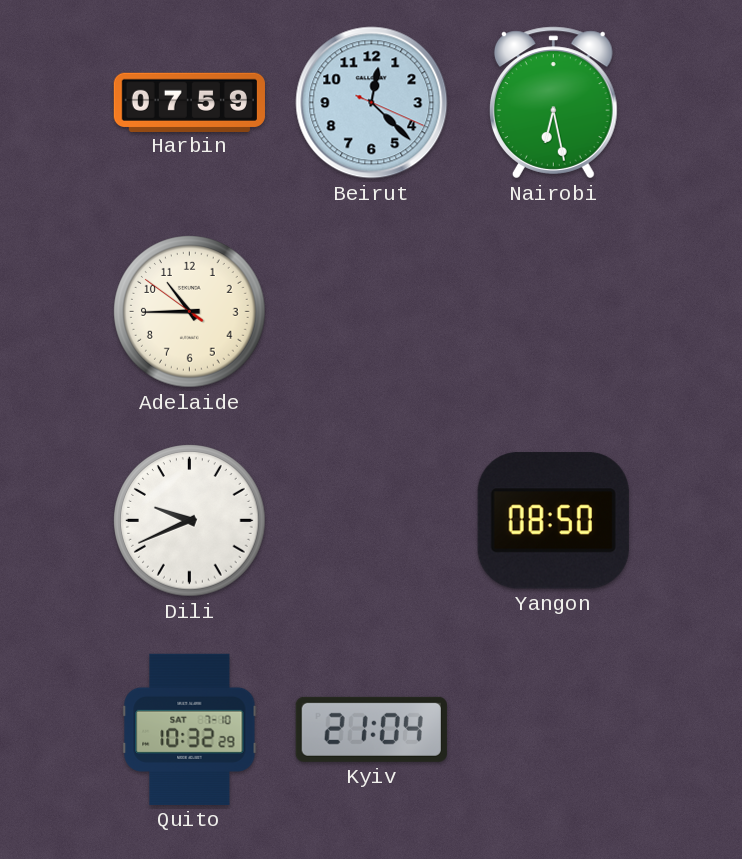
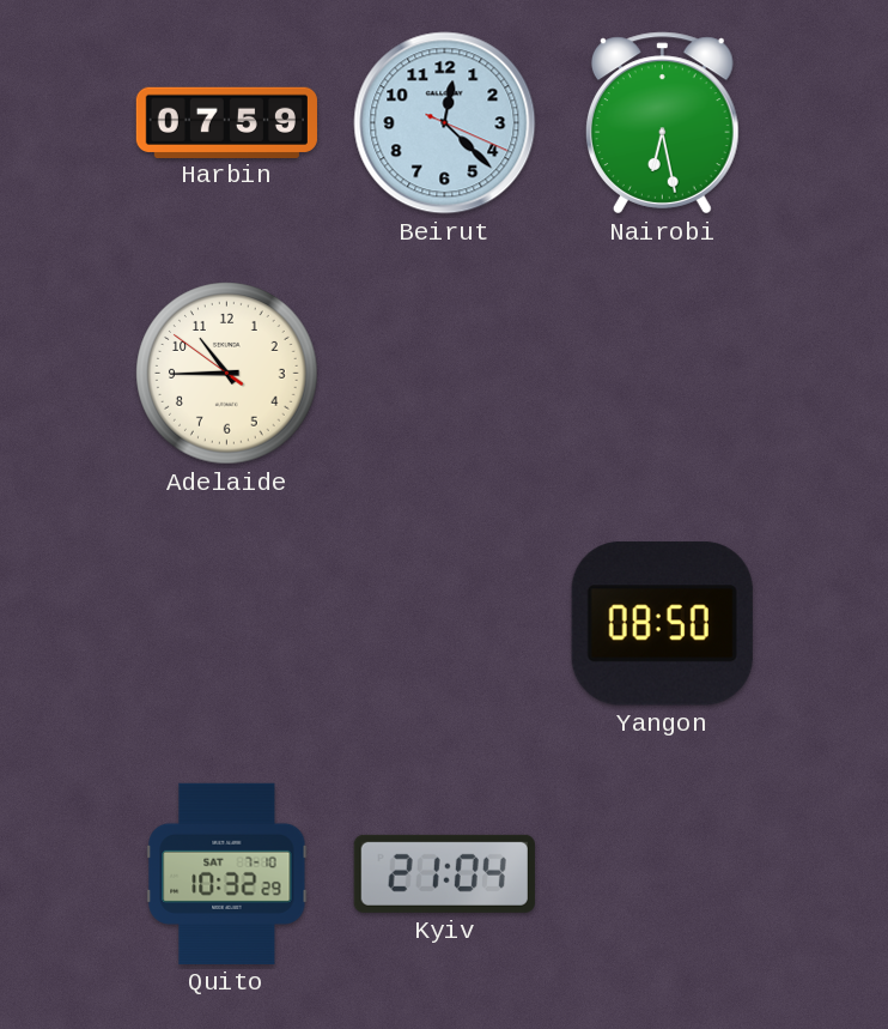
Dili: 9:41 -> none
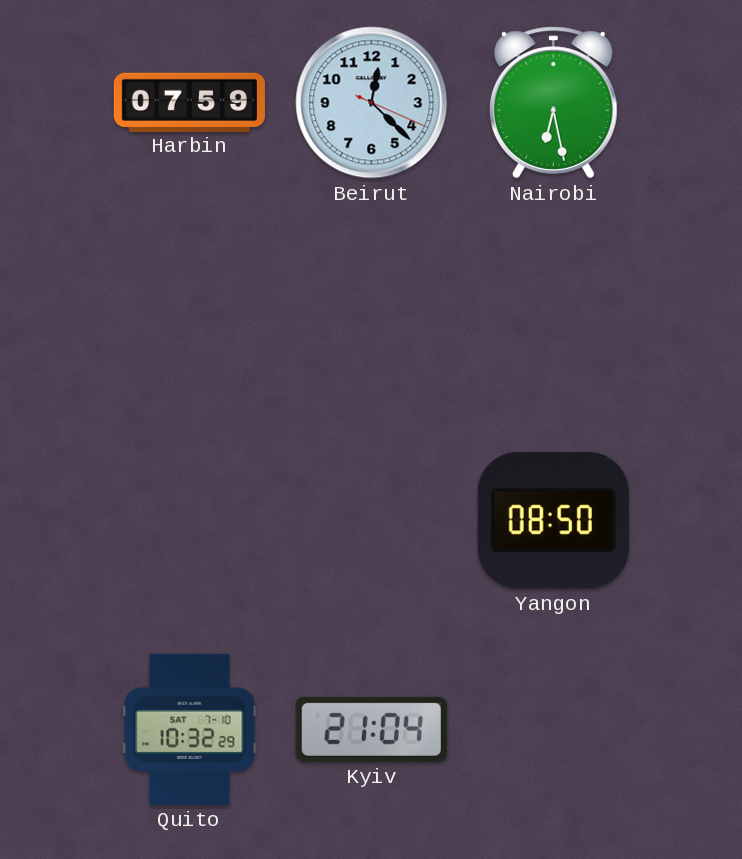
Adelaide: 10:44 -> none
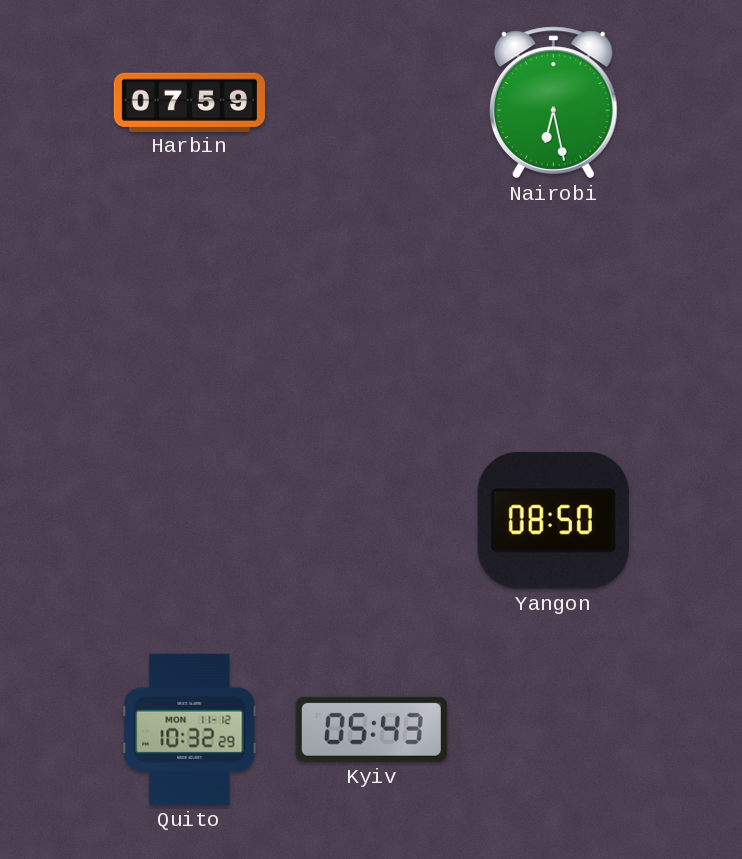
Beirut: 12:22 -> none
Quito date: SAT 7-10 -> MON 11-12
Kyiv: 21:04 -> 05:43
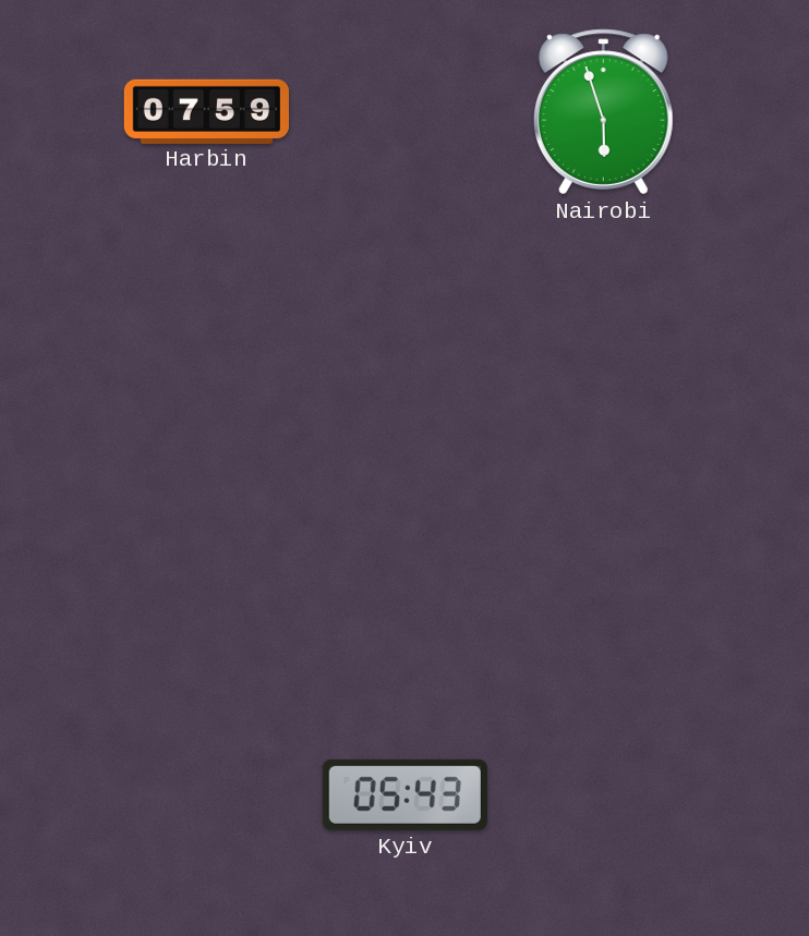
Nairobi: 6:28 -> 5:57
Yangon: 08:50 -> none
Quito: 10:32 -> none
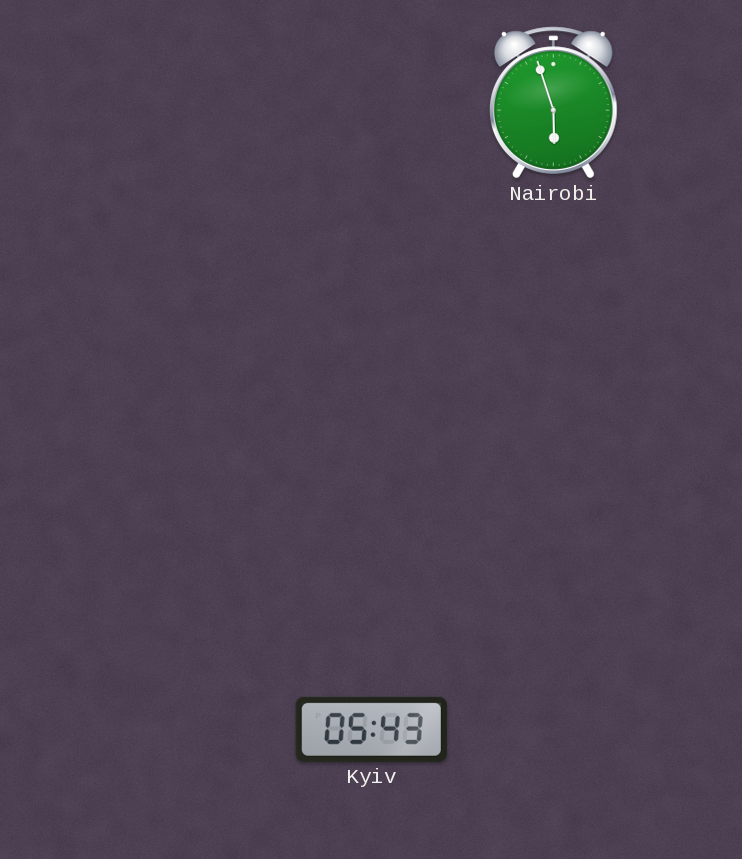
Harbin: 07:59 -> none
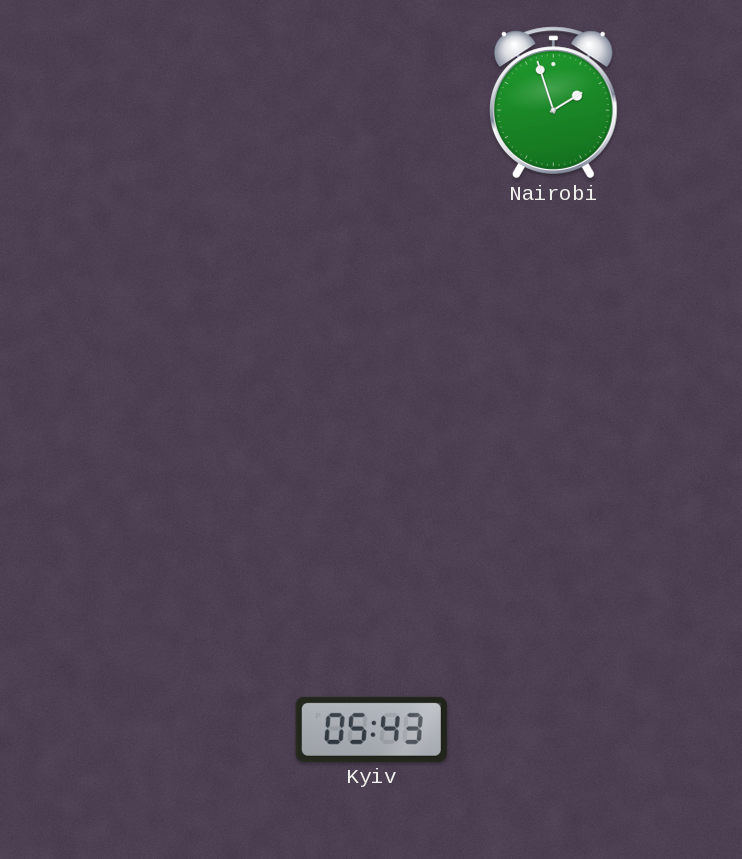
Nairobi: 5:57 -> 1:57
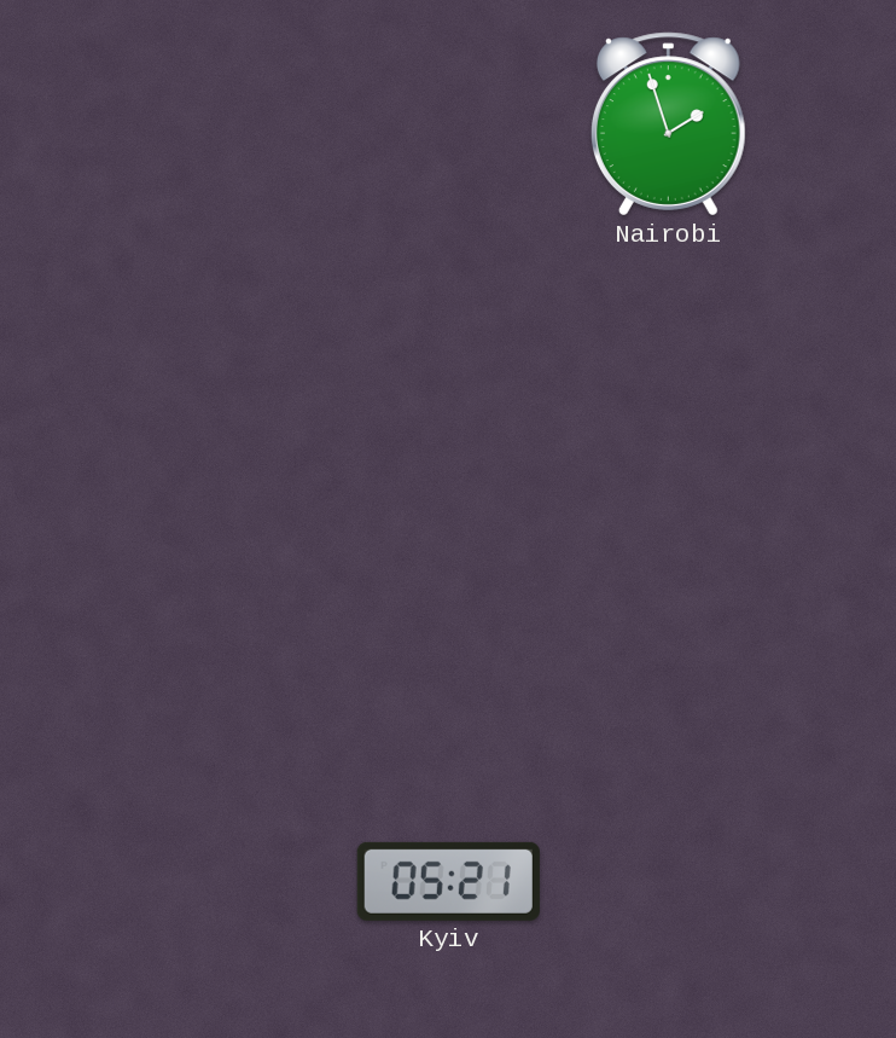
Kyiv: 05:43 -> 05:21
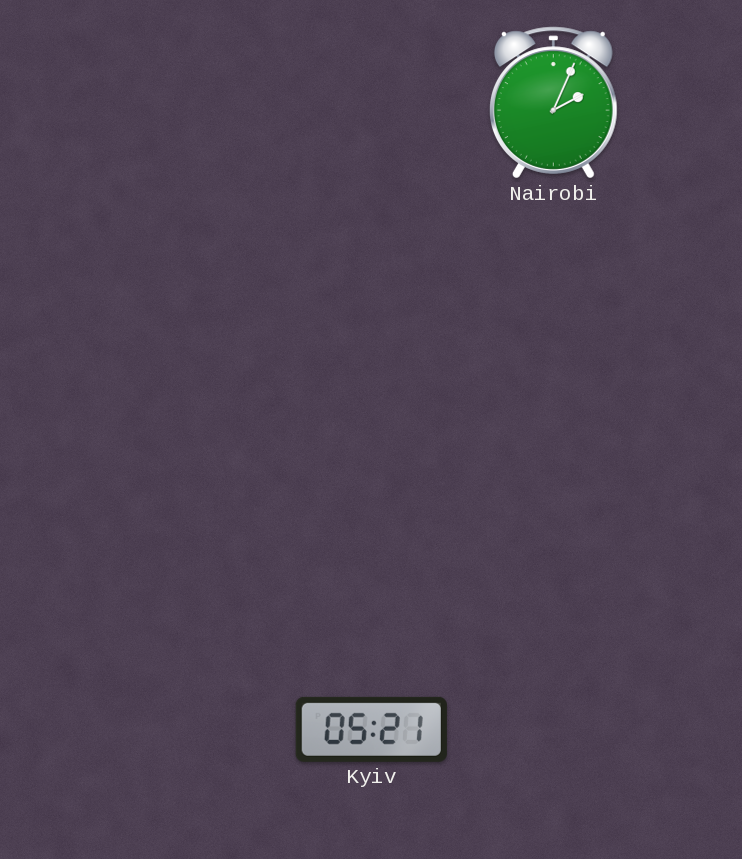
Nairobi: 1:57 -> 2:04
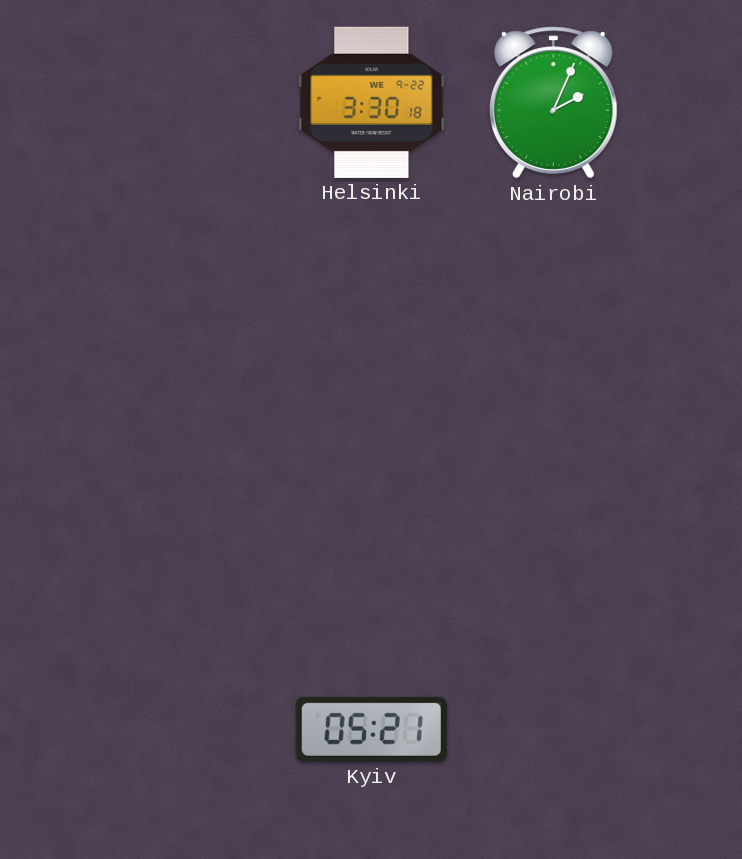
Helsinki: none -> 3:30
